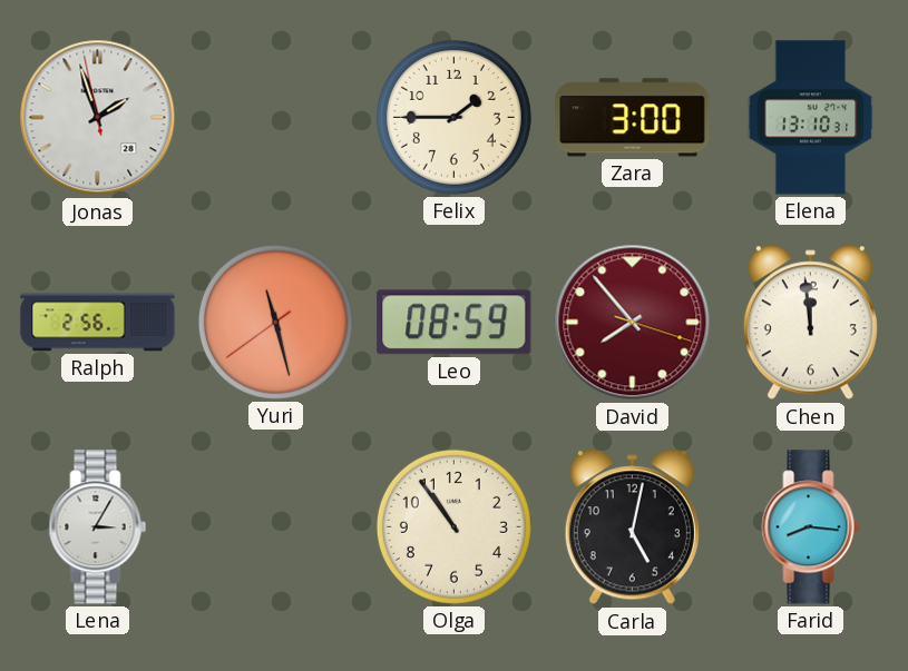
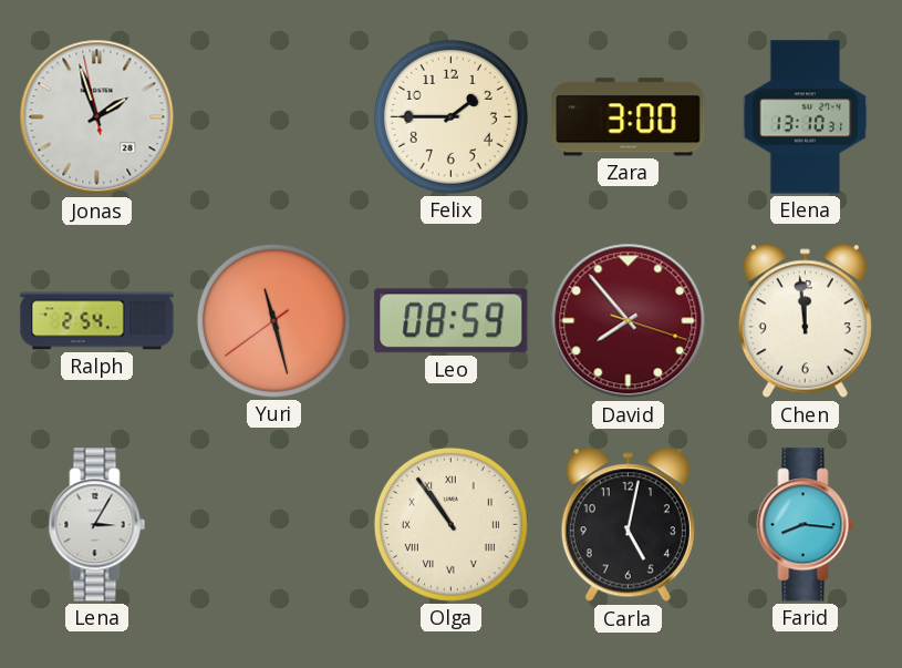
Ralph: 2:56 -> 2:54
Olga numerals: Arabic -> Roman
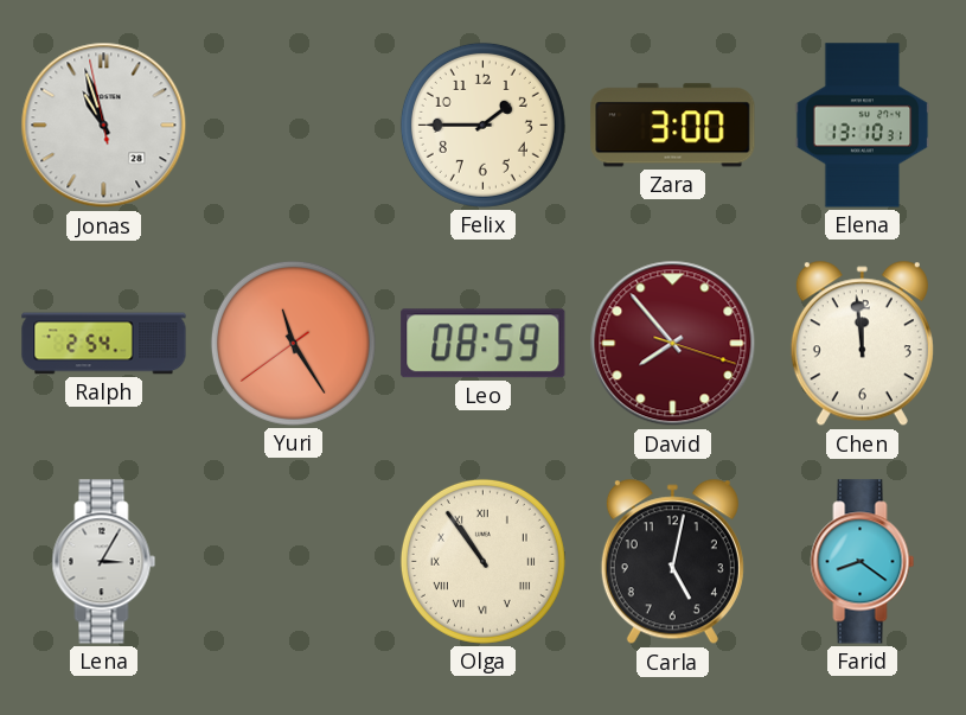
Jonas: 1:56 -> 10:56
Yuri: 11:27 -> 11:24
Farid: 8:16 -> 8:21
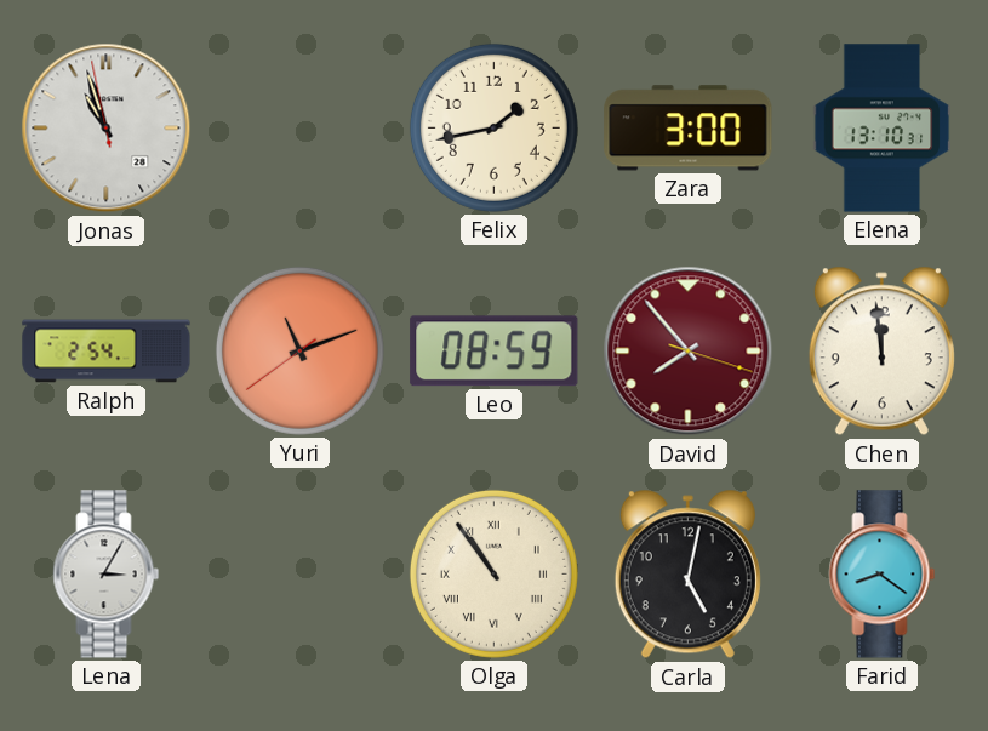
Felix: 1:45 -> 1:43
Yuri: 11:24 -> 11:11
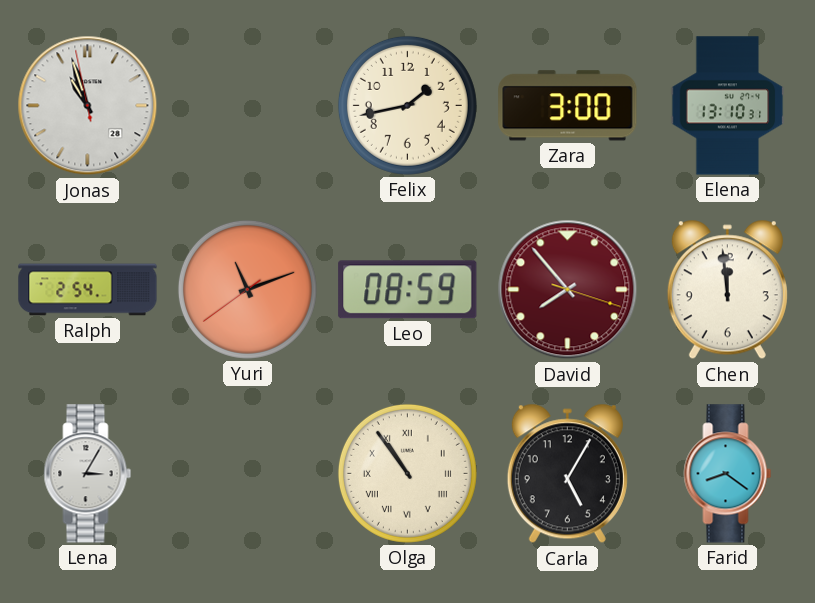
Carla: 5:02 -> 5:05
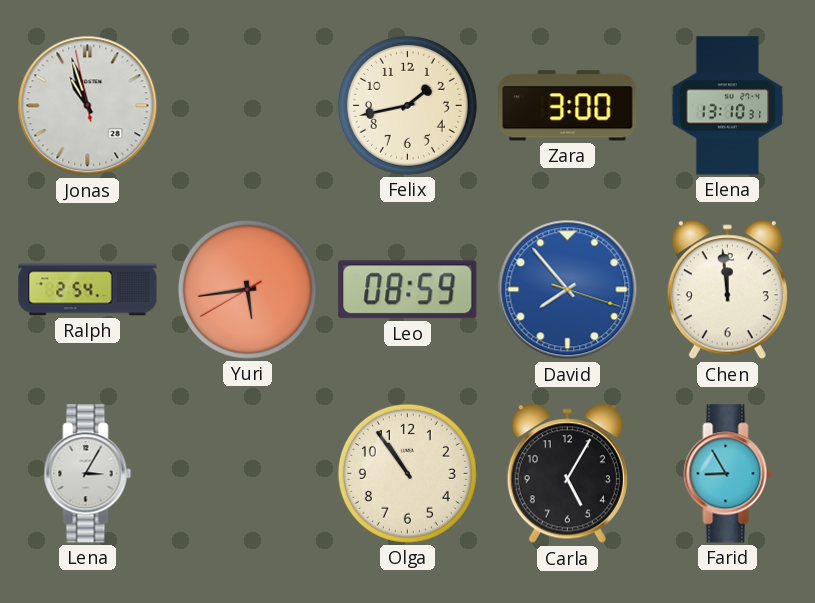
Yuri: 11:11 -> 5:43
David dial: burgundy -> blue
Olga numerals: Roman -> Arabic
Farid: 8:21 -> 8:55
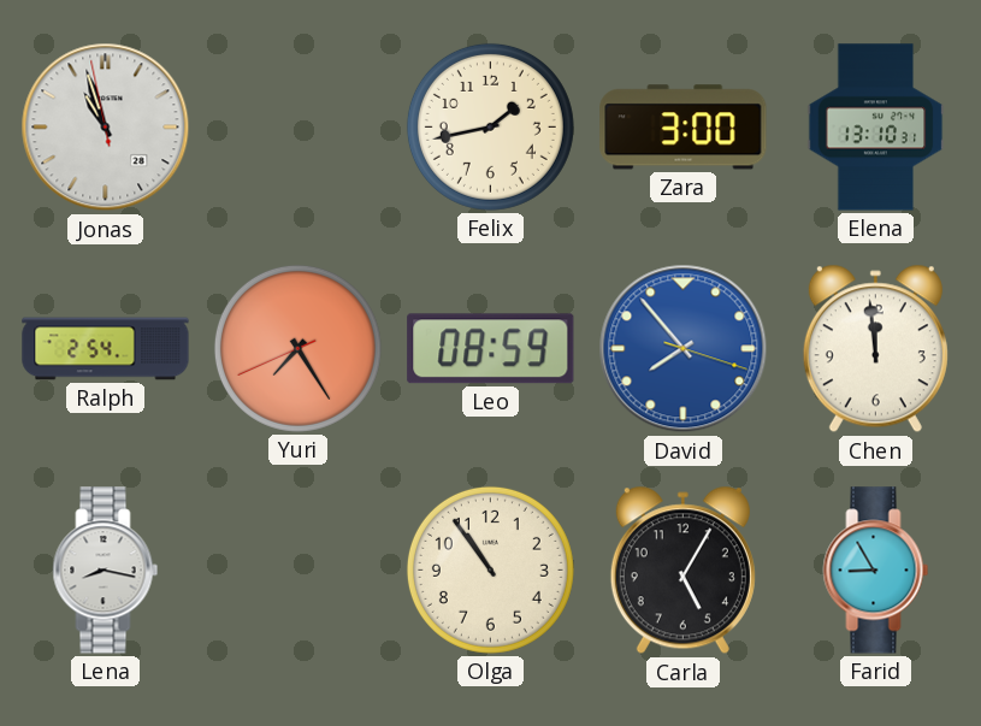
Yuri: 5:43 -> 7:24
Lena: 3:05 -> 8:17
